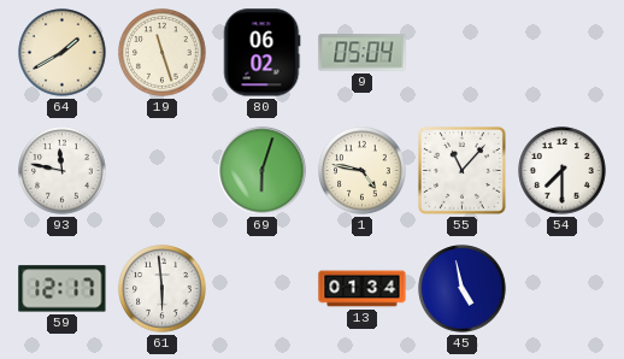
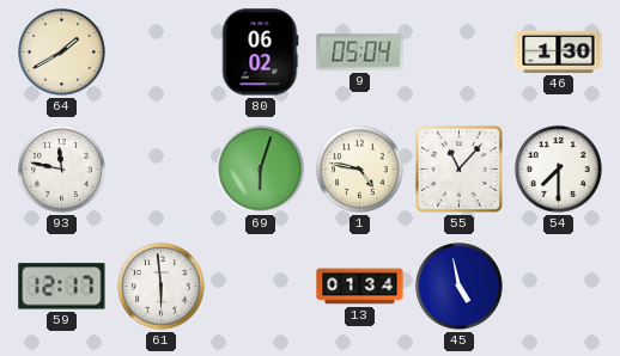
19: 11:27 -> none
46: none -> 1:30
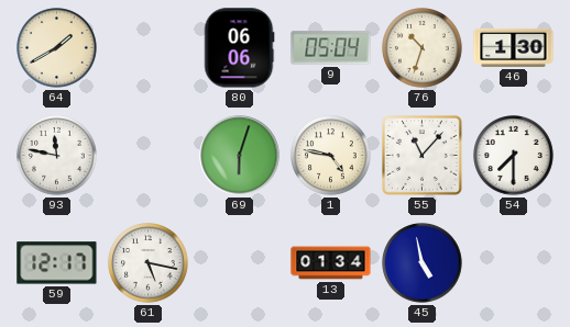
80: 06:02 -> 06:06
76: none -> 10:33
61: 5:59 -> 5:17
